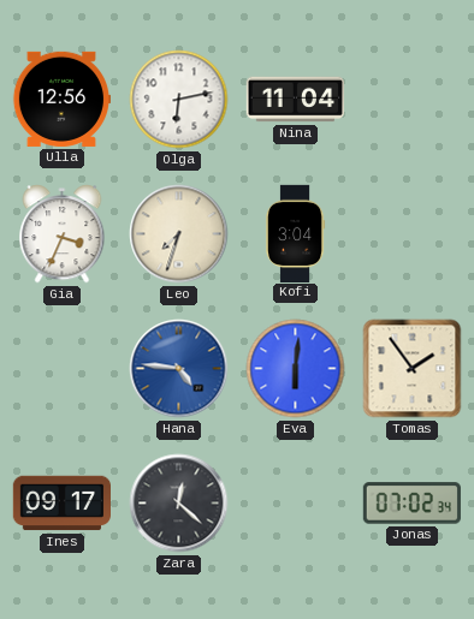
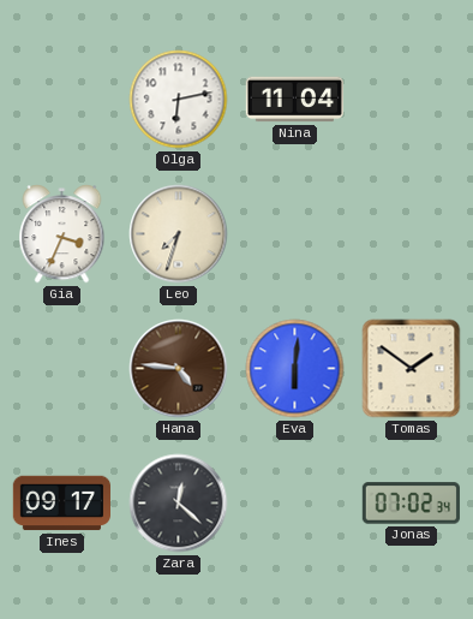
Ulla: 12:56 -> none
Kofi: 3:04 -> none
Hana dial: blue -> brown
Tomas: 1:54 -> 1:51
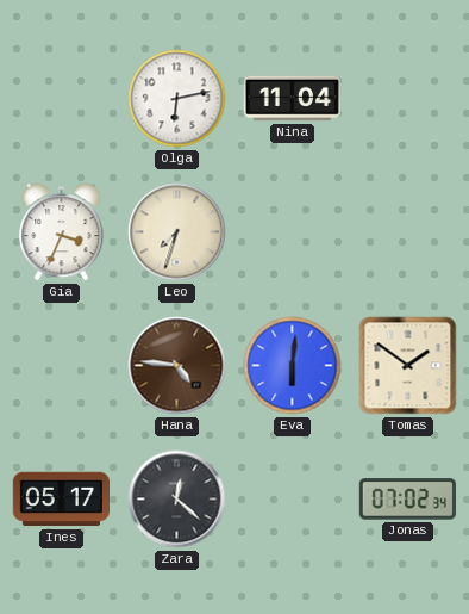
Ines: 09:17 -> 05:17
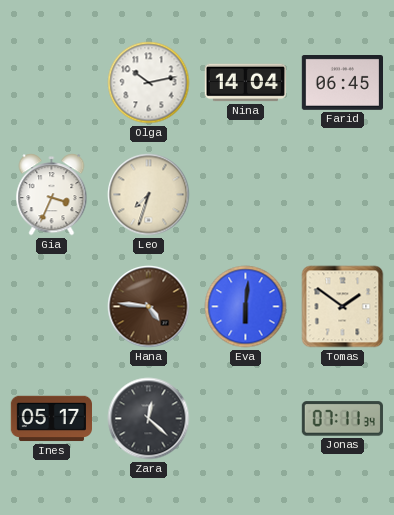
Olga: 6:13 -> 10:13
Nina: 11:04 -> 14:04
Farid: none -> 06:45
Jonas: 07:02 -> 07:11
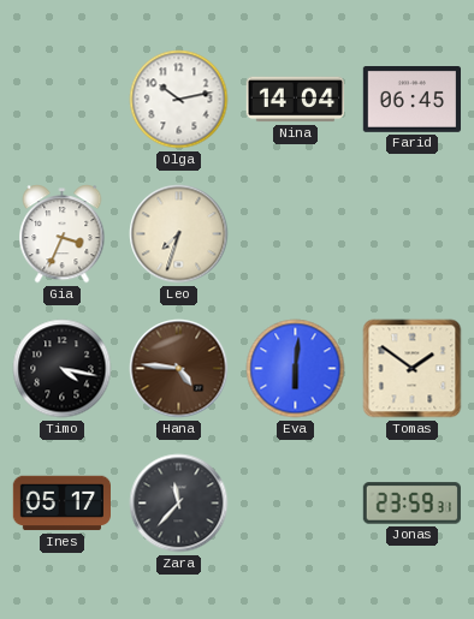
Timo: none -> 4:17
Zara: 12:22 -> 11:37
Jonas: 07:11 -> 23:59
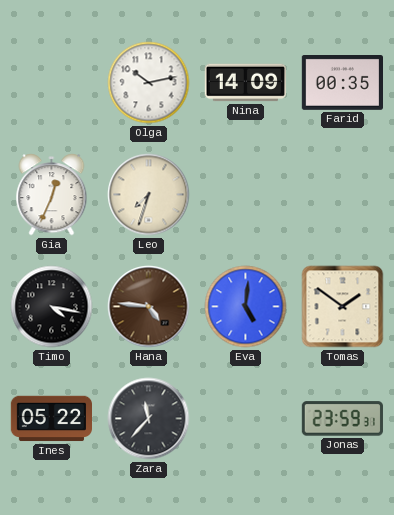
Nina: 14:04 -> 14:09
Farid: 06:45 -> 00:35
Gia: 3:34 -> 12:34
Eva: 6:01 -> 5:01
Ines: 05:17 -> 05:22
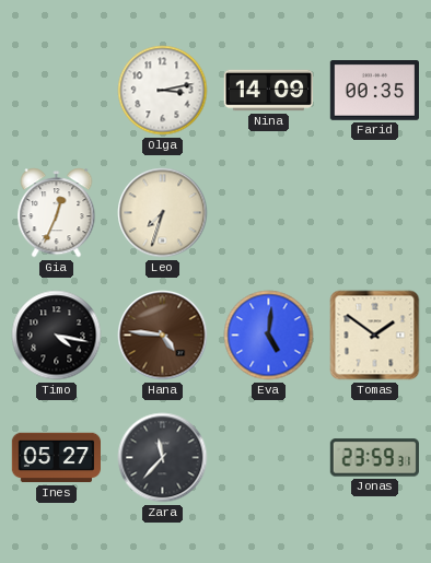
Olga: 10:13 -> 3:13
Ines: 05:22 -> 05:27
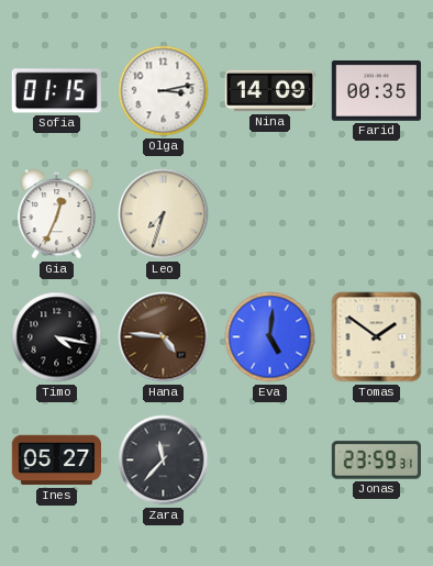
Sofia: none -> 01:15
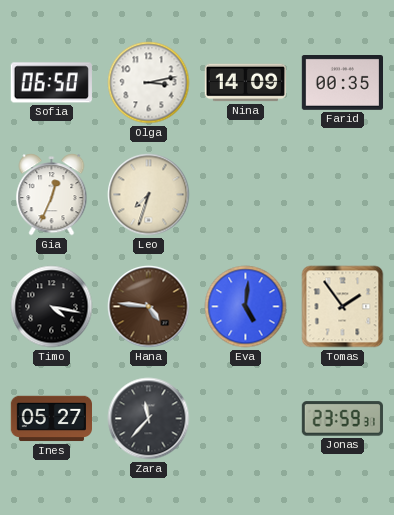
Sofia: 01:15 -> 06:50
Tomas: 1:51 -> 1:54
